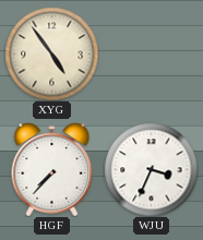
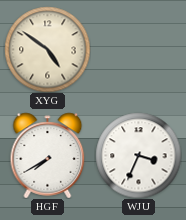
XYG: 4:54 -> 4:51
HGF: 7:37 -> 7:40
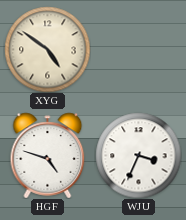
HGF: 7:40 -> 4:48
